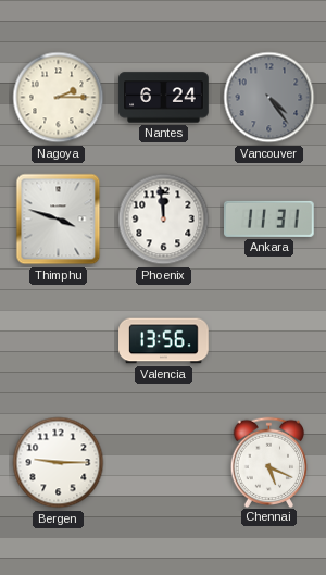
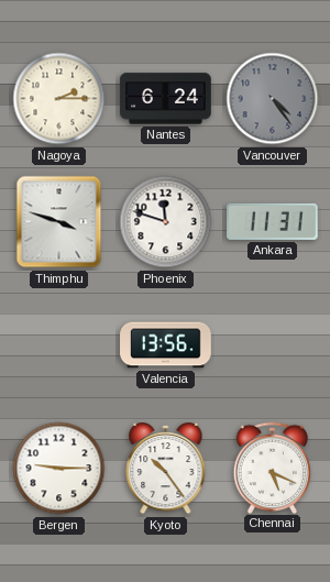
Phoenix: 11:59 -> 11:48
Kyoto: none -> 10:24
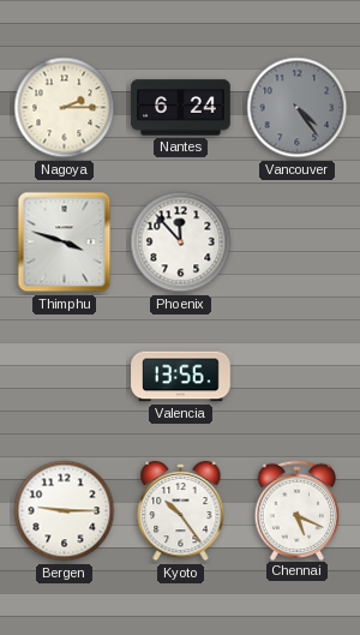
Phoenix: 11:48 -> 11:53
Ankara: 11:31 -> none
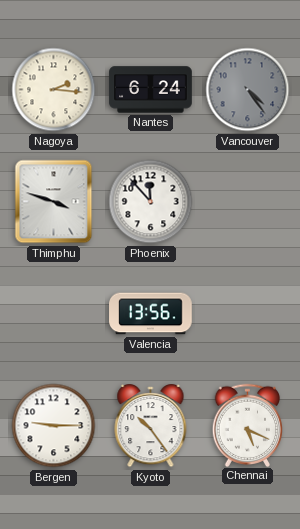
Nagoya: 2:15 -> 2:16
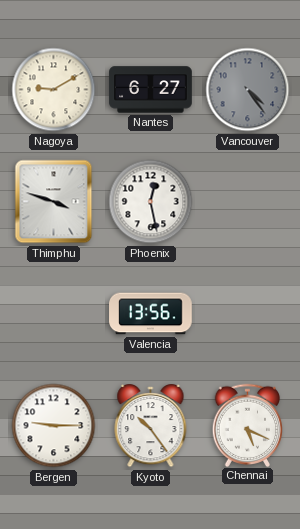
Nagoya: 2:16 -> 9:10
Nantes: 6:24 -> 6:27
Phoenix: 11:53 -> 12:28
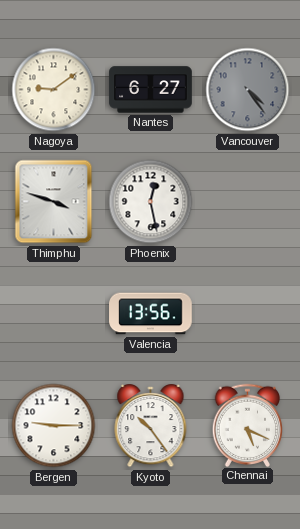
Nagoya: 9:10 -> 9:09
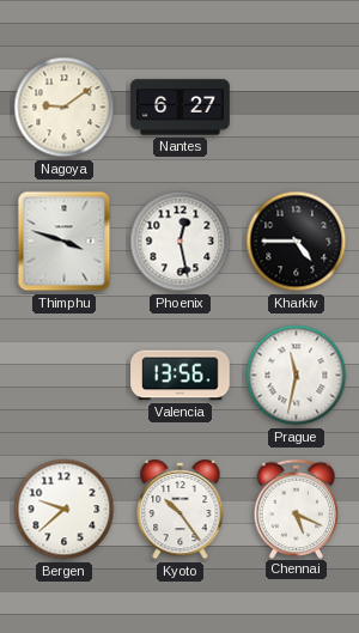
Vancouver: 4:24 -> none
Kharkiv: none -> 4:45
Prague: none -> 11:32
Bergen: 9:15 -> 9:38
